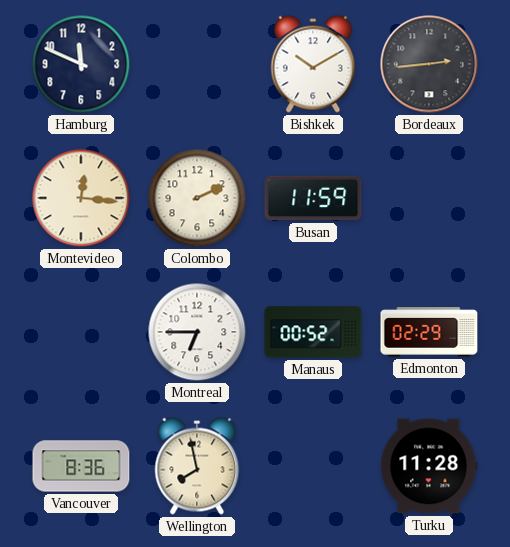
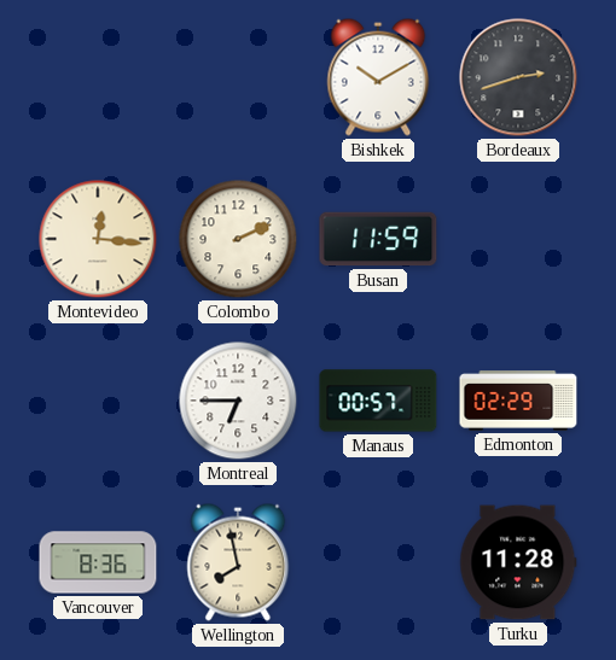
Hamburg: 11:49 -> none
Bordeaux: 2:44 -> 2:42
Manaus: 00:52 -> 00:57
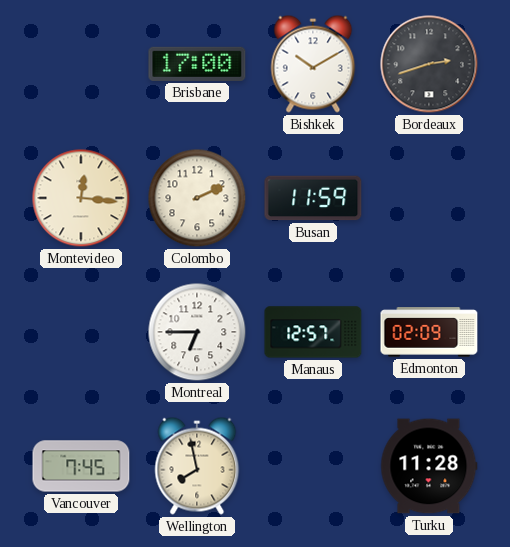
Brisbane: none -> 17:00
Manaus: 00:57 -> 12:57
Edmonton: 02:29 -> 02:09
Vancouver: 8:36 -> 7:45
